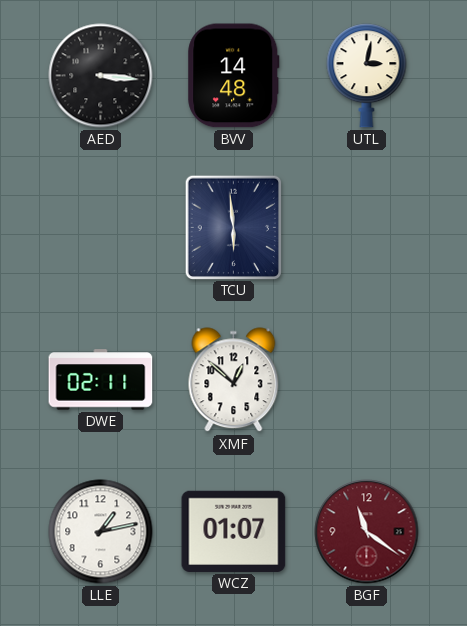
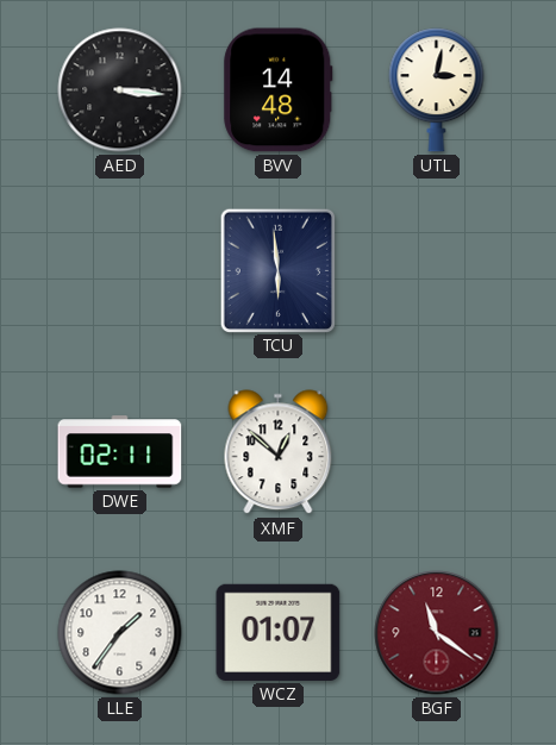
LLE: 1:13 -> 1:36
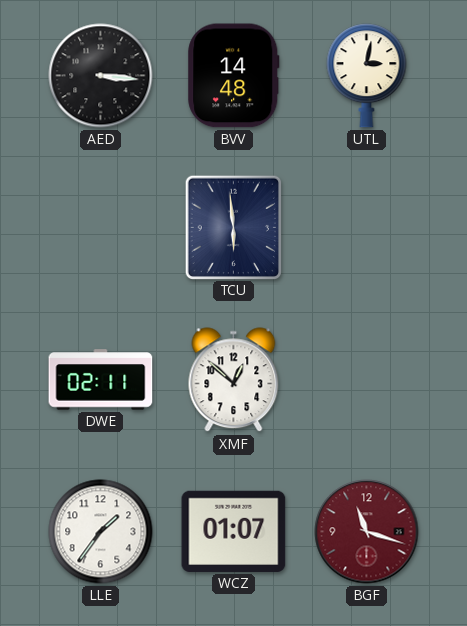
BGF: 11:21 -> 11:18
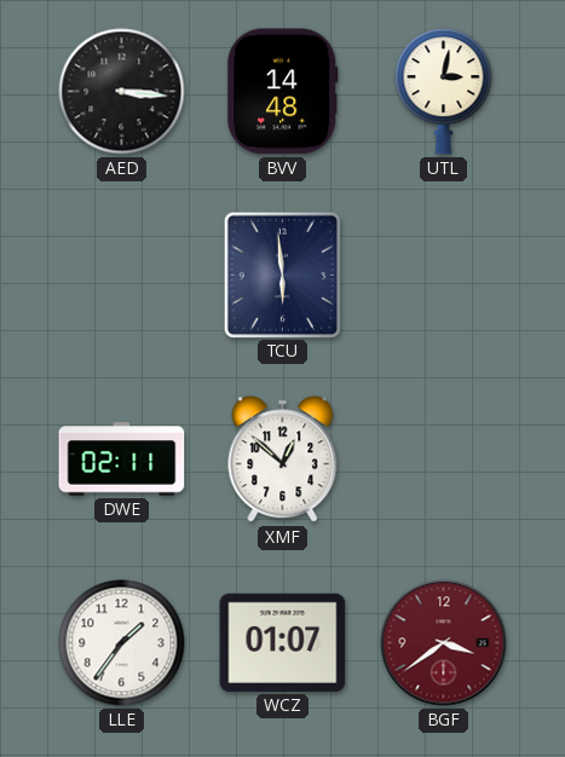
BGF: 11:18 -> 3:39
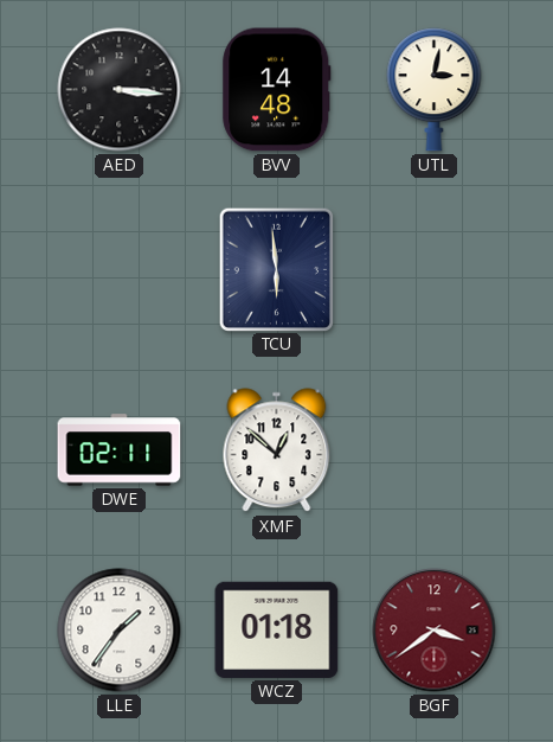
WCZ: 01:07 -> 01:18
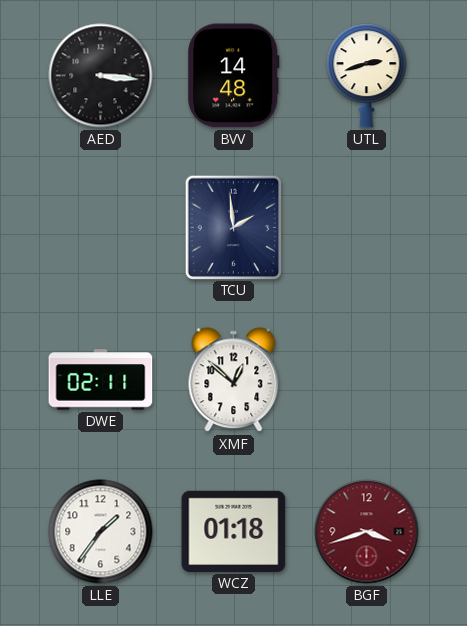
UTL: 3:02 -> 2:42
TCU: 5:59 -> 1:59
BGF: 3:39 -> 3:42
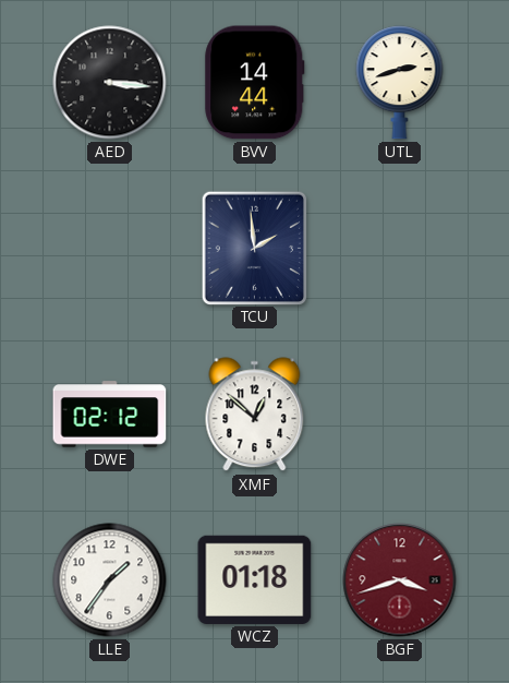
BVV: 14:48 -> 14:44
DWE: 02:11 -> 02:12
